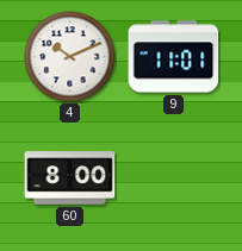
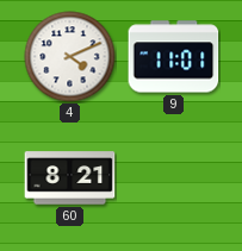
4: 10:11 -> 4:11
60: 8:00 -> 8:21
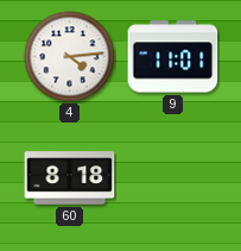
4: 4:11 -> 4:14
60: 8:21 -> 8:18
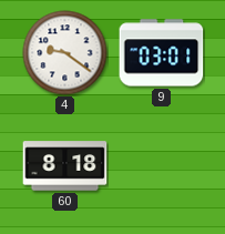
4: 4:14 -> 9:21
9: 11:01 -> 03:01
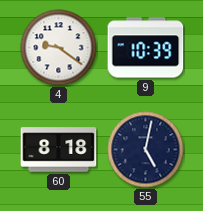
9: 03:01 -> 10:39
55: none -> 5:02
